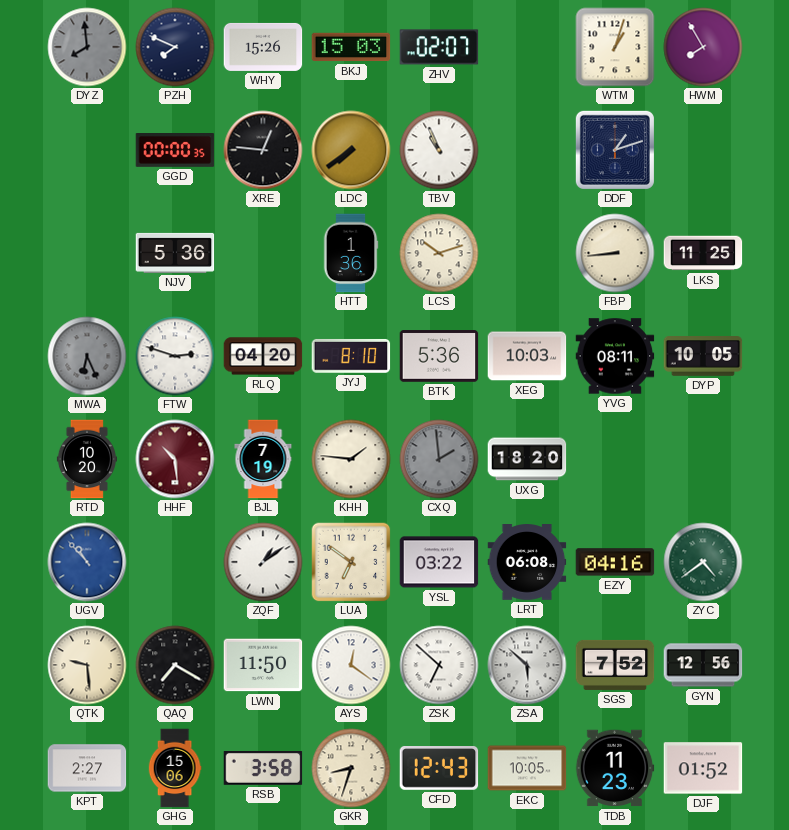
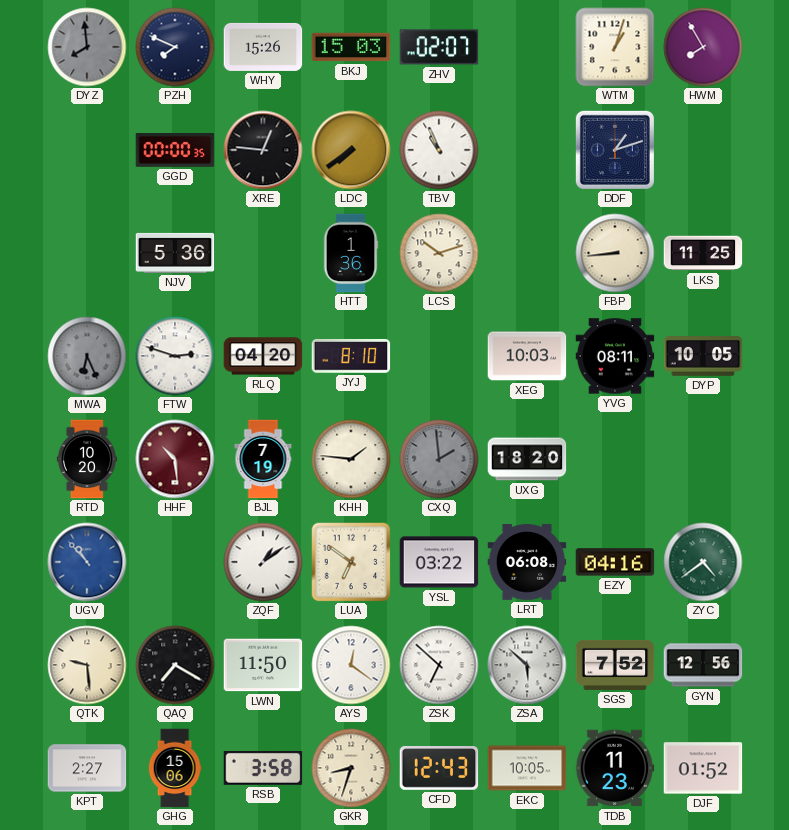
BTK: 5:36 -> none
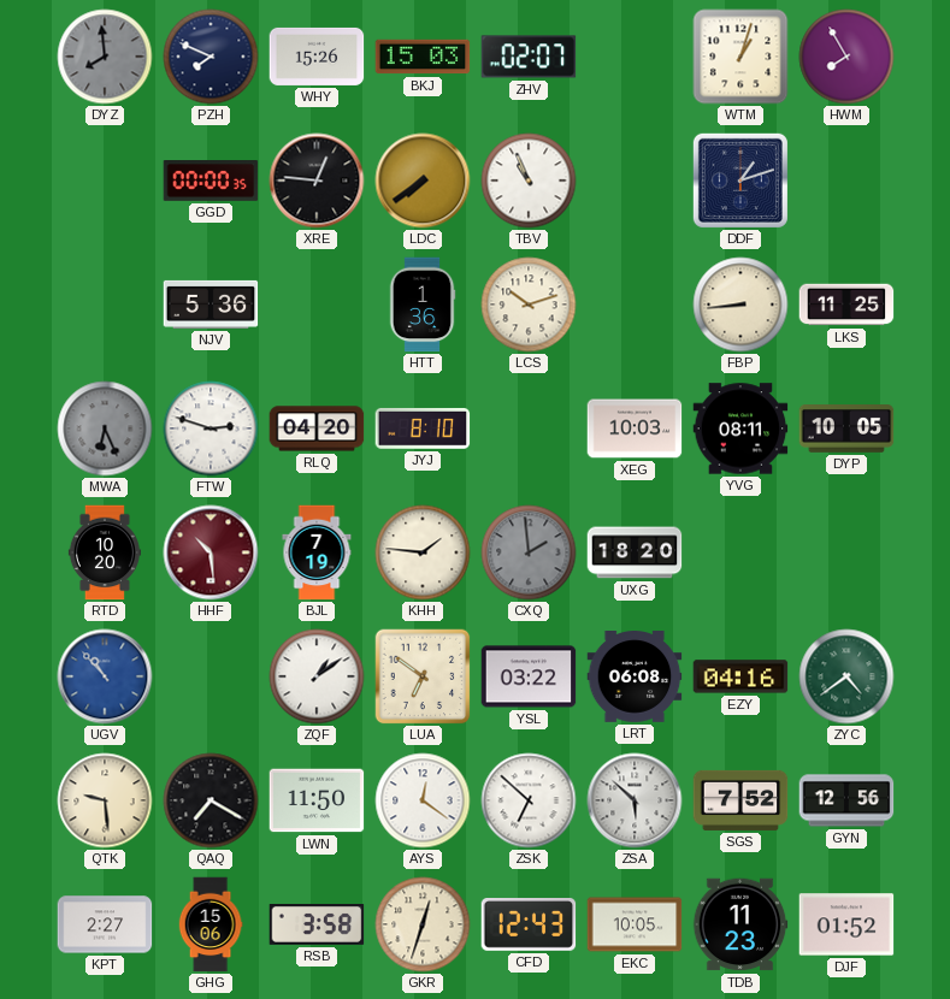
GKR: 8:33 -> 12:33
